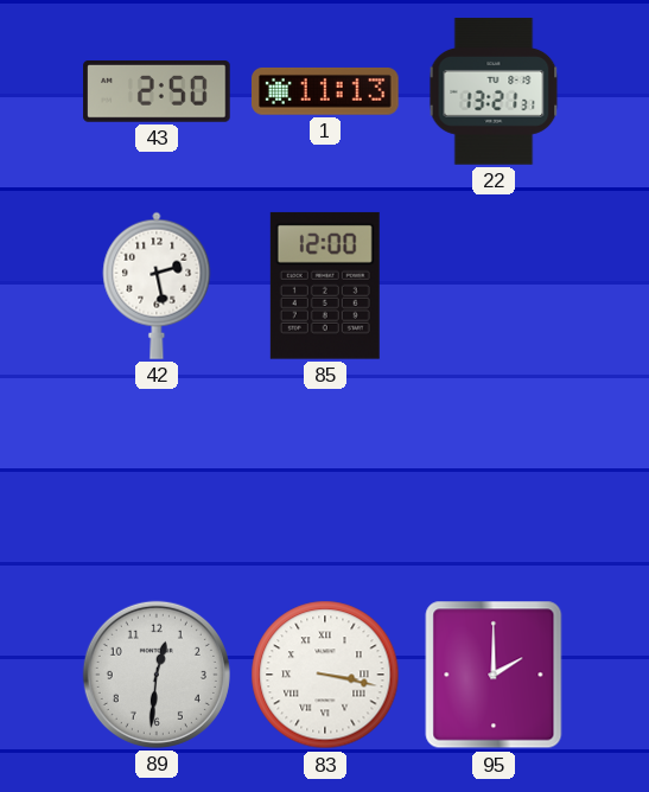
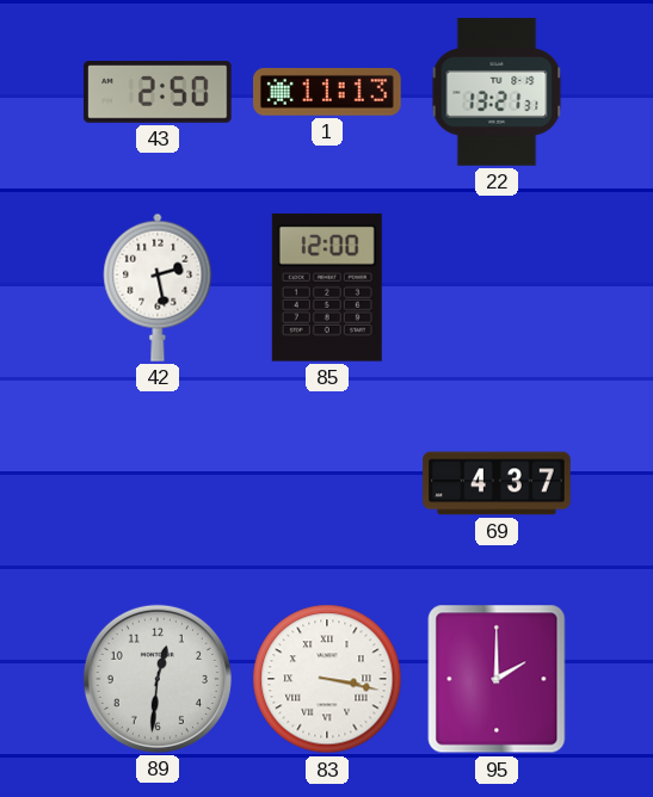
69: none -> 4:37
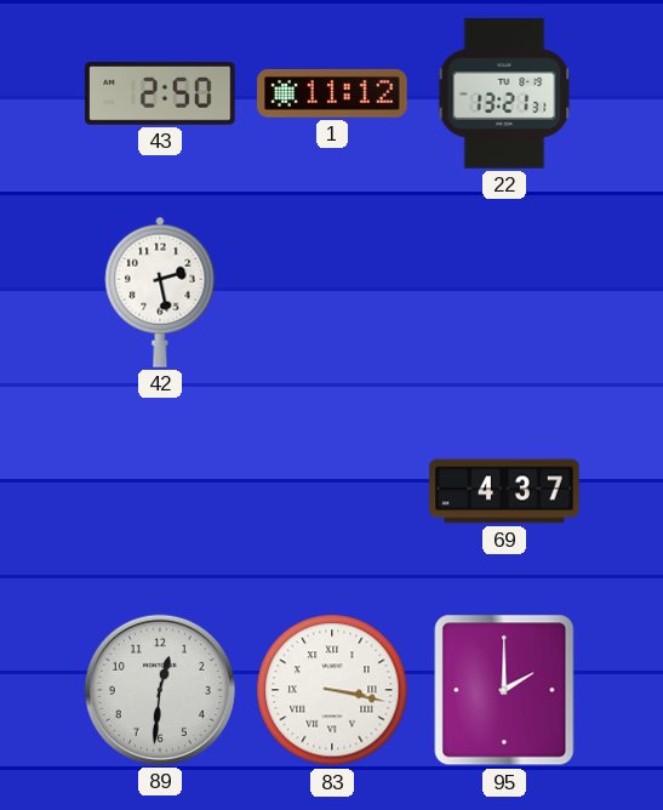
1: 11:13 -> 11:12
85: 12:00 -> none
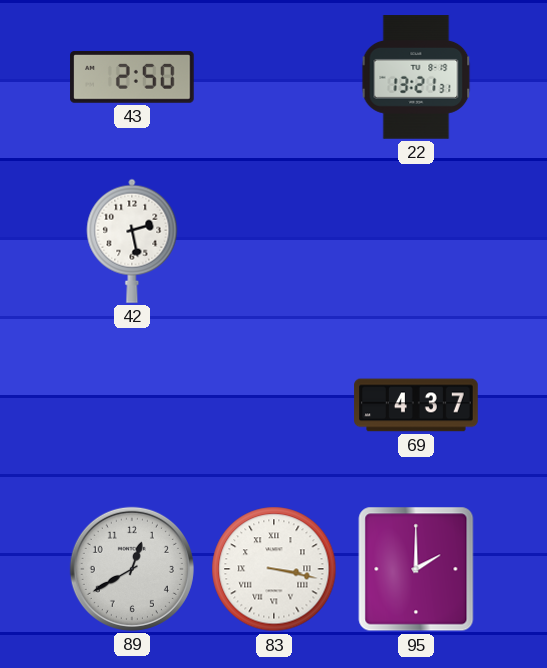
1: 11:12 -> none
89: 12:31 -> 12:40
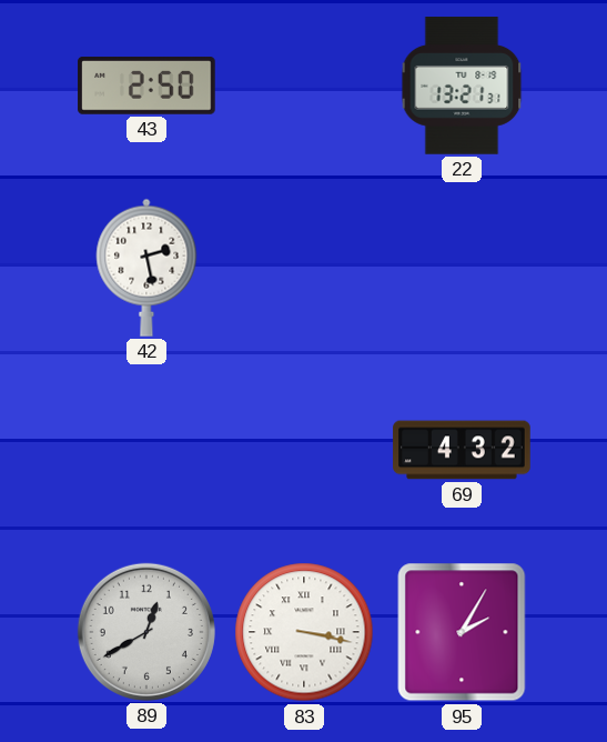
69: 4:37 -> 4:32
95: 2:00 -> 2:05
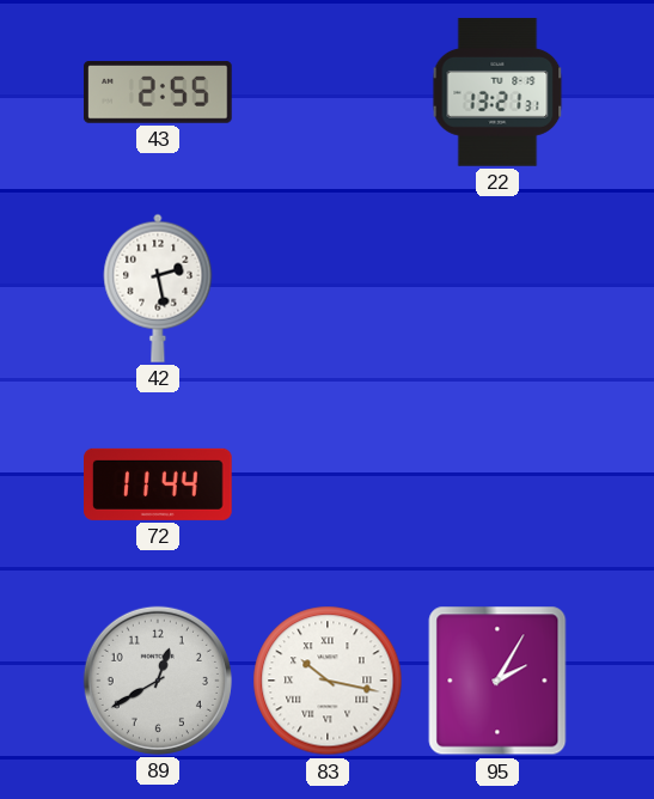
43: 2:50 -> 2:55
72: none -> 11:44
69: 4:32 -> none
83: 3:17 -> 10:17
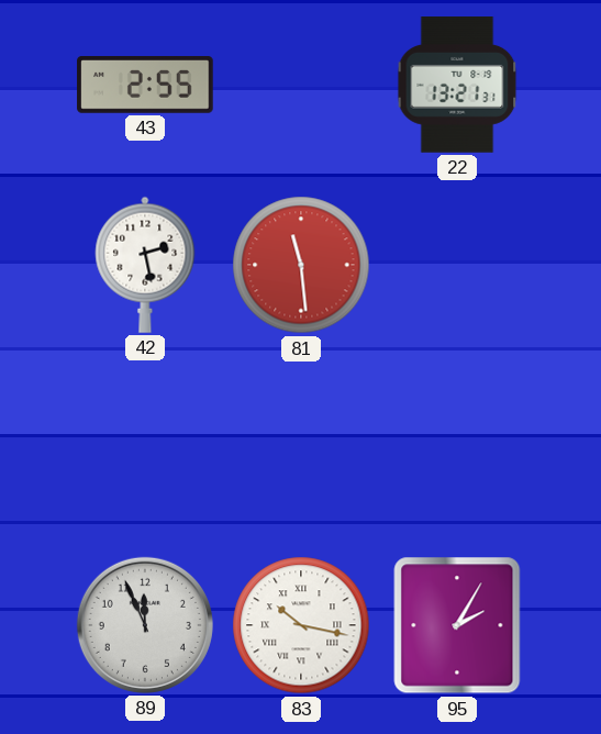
81: none -> 11:29
72: 11:44 -> none
89: 12:40 -> 11:56
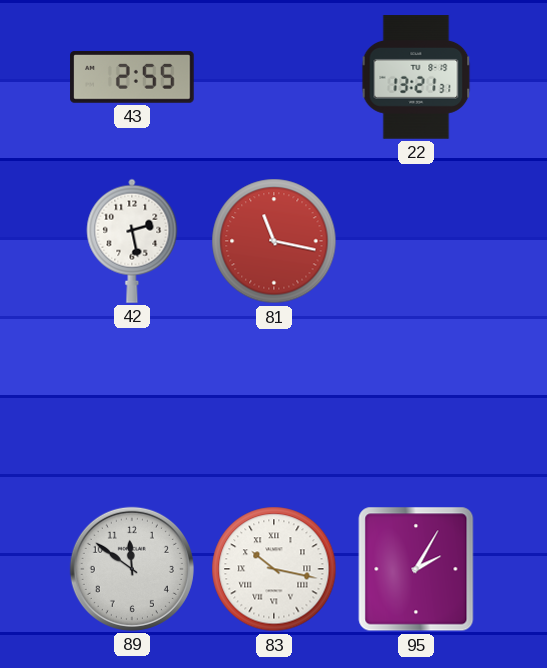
81: 11:29 -> 11:17
89: 11:56 -> 11:51
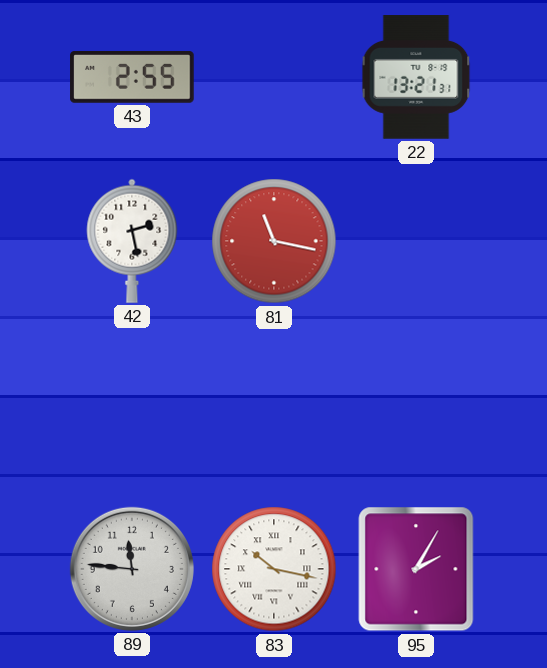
89: 11:51 -> 11:46
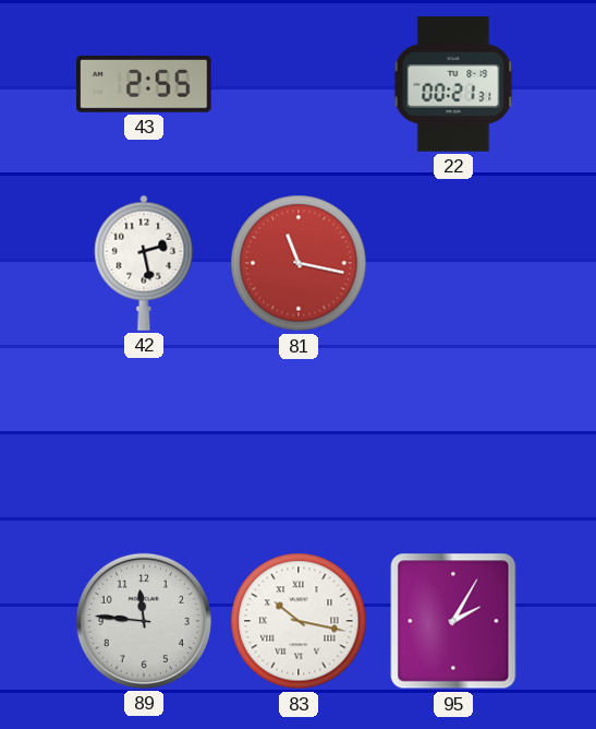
22: 13:21 -> 00:21
